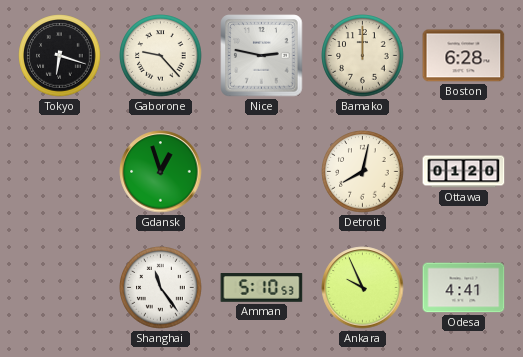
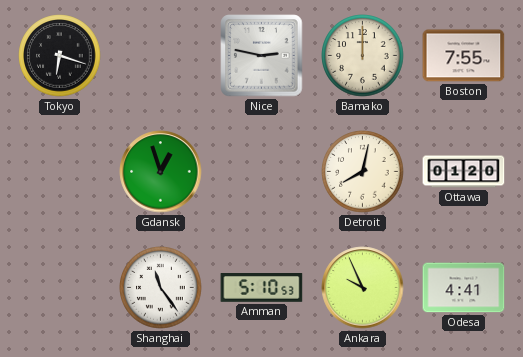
Gaborone: 9:23 -> none
Boston: 6:28 -> 7:55
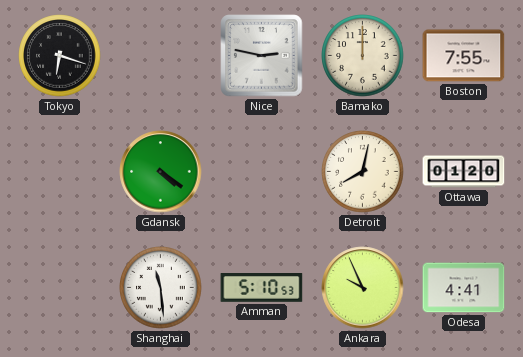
Gdansk: 12:57 -> 4:21
Shanghai: 11:24 -> 11:29
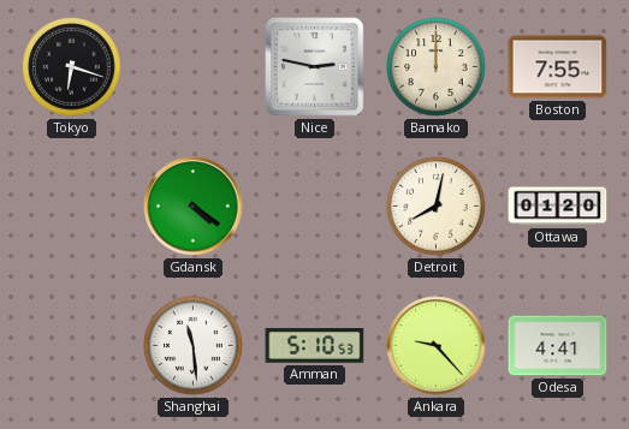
Ankara: 9:56 -> 9:23
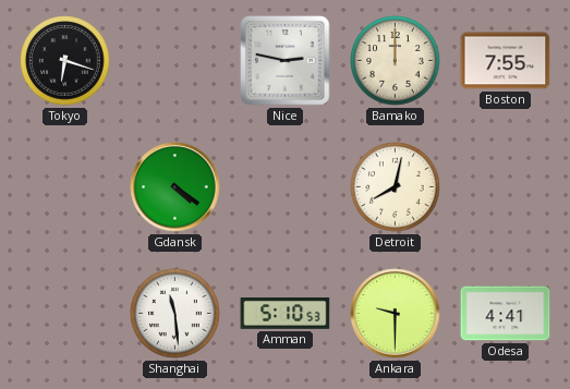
Ottawa: 01:20 -> none
Ankara: 9:23 -> 9:30
